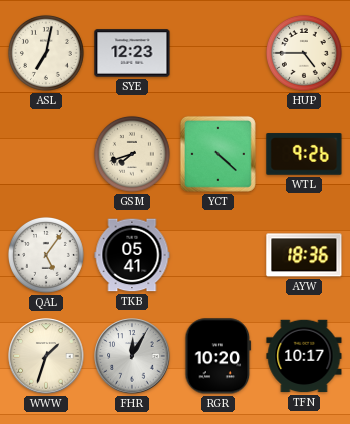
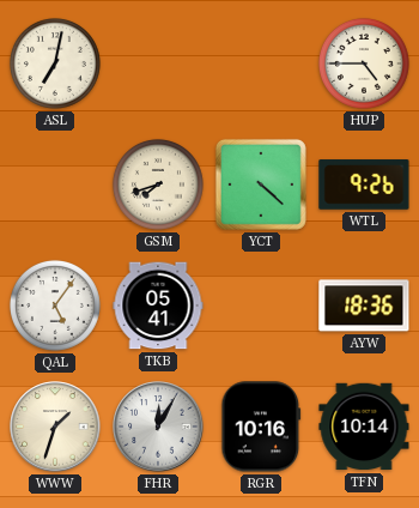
SYE: 12:23 -> none
RGR: 10:20 -> 10:16
TFN: 10:17 -> 10:14
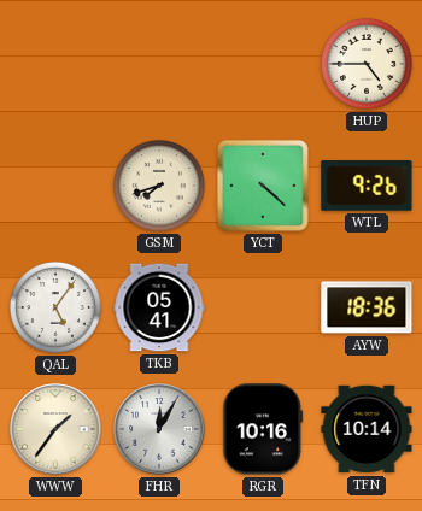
ASL: 7:02 -> none
WWW: 1:33 -> 1:36
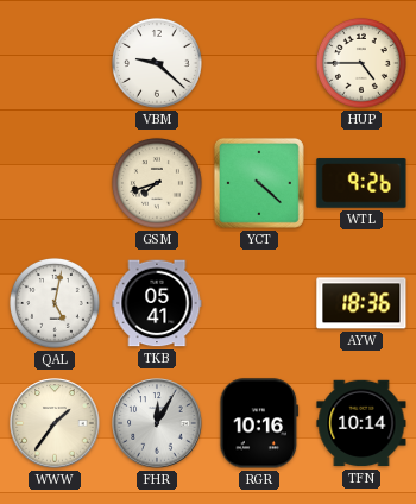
VBM: none -> 9:22
QAL: 5:06 -> 5:02
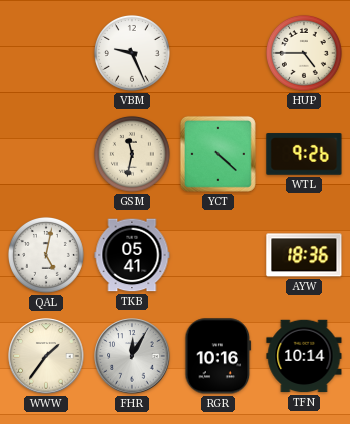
VBM: 9:22 -> 9:26
GSM: 7:42 -> 11:32
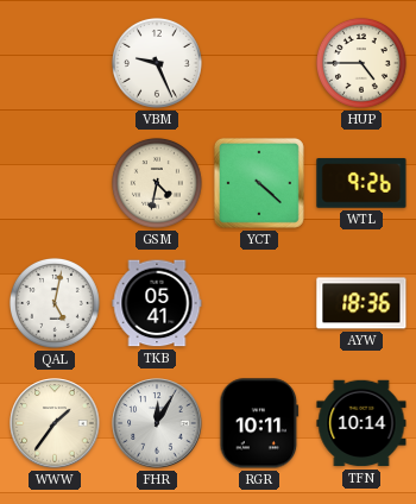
GSM: 11:32 -> 4:32
RGR: 10:16 -> 10:11
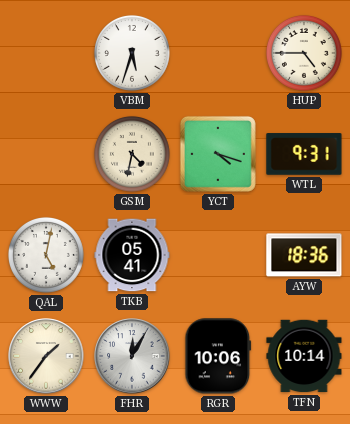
VBM: 9:26 -> 5:33
YCT: 4:22 -> 4:18
WTL: 9:26 -> 9:31
RGR: 10:11 -> 10:06
